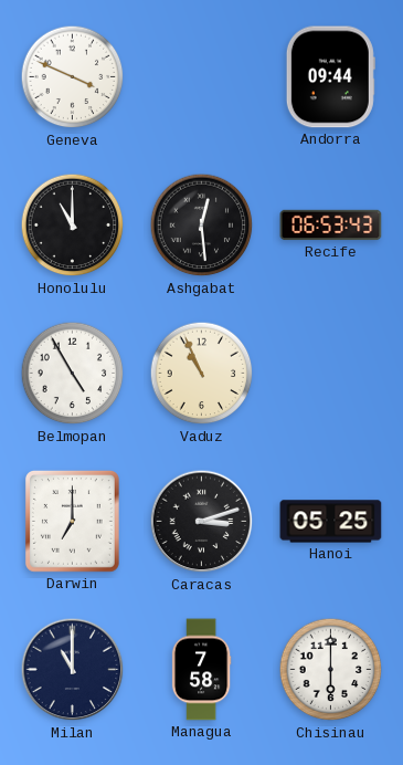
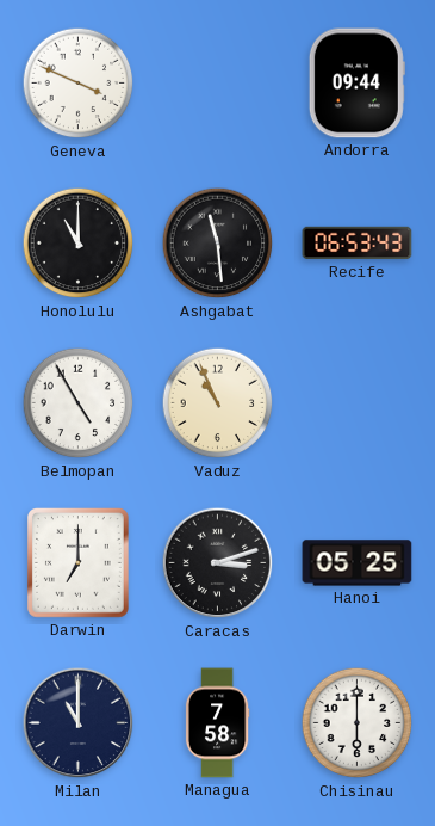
Ashgabat: 12:29 -> 11:29
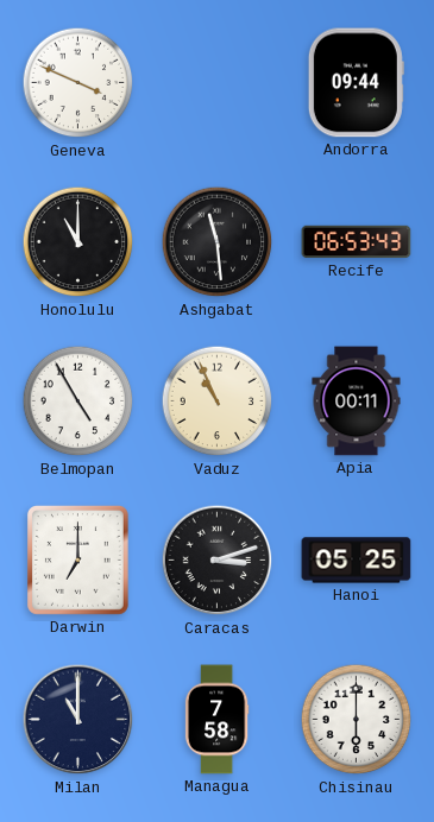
Apia: none -> 00:11
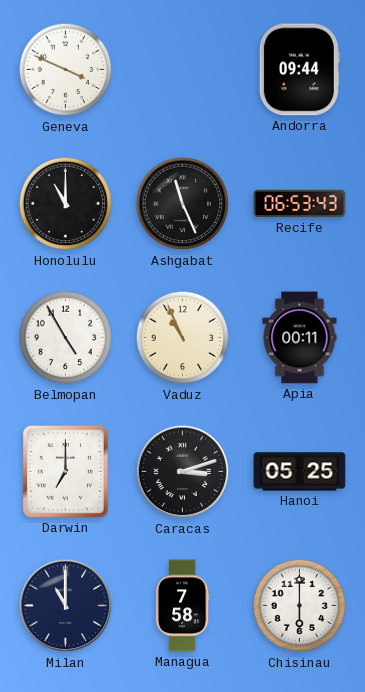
Ashgabat: 11:29 -> 11:26
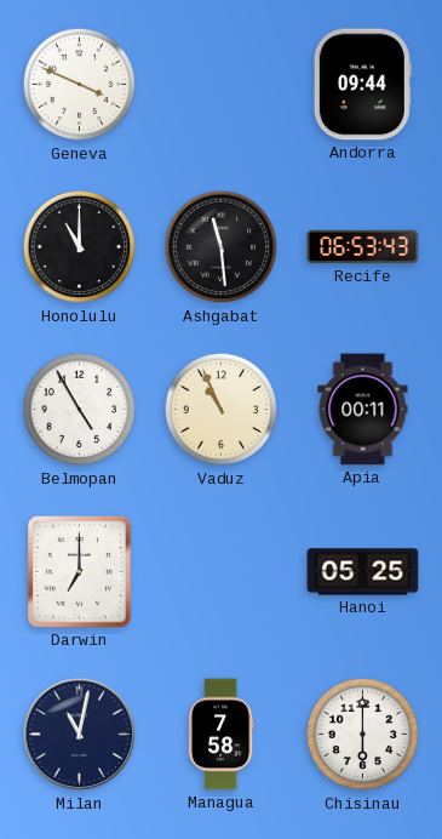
Ashgabat: 11:26 -> 11:29
Caracas: 3:12 -> none
Milan: 11:00 -> 11:02
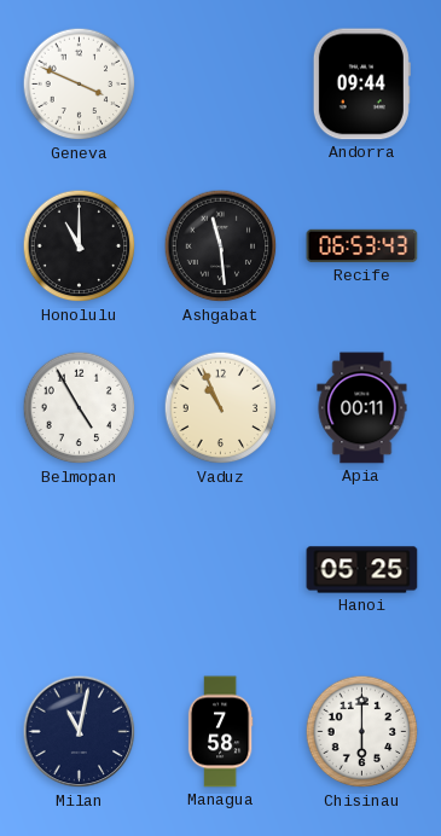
Darwin: 7:00 -> none
